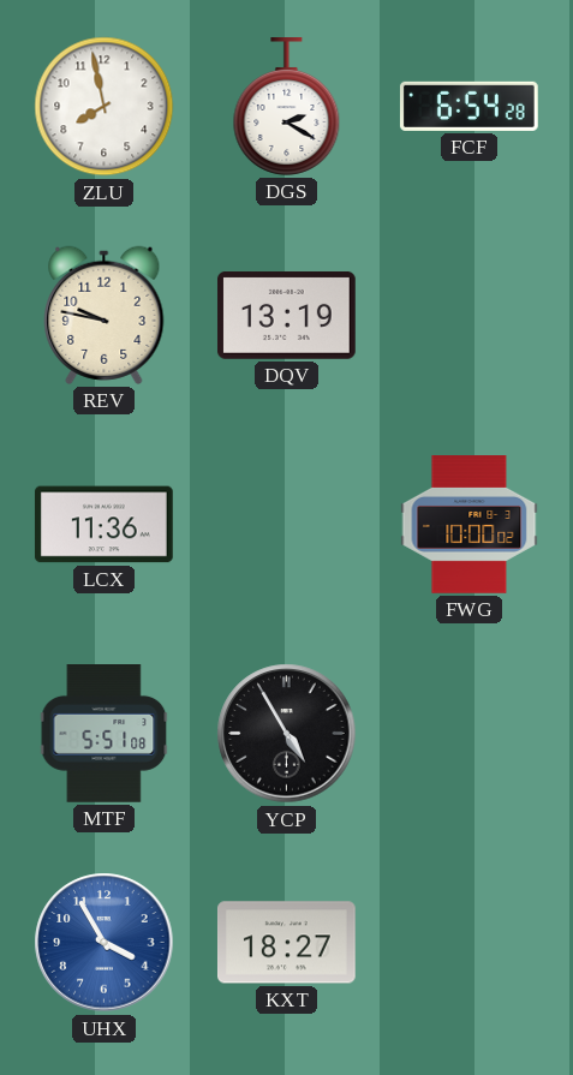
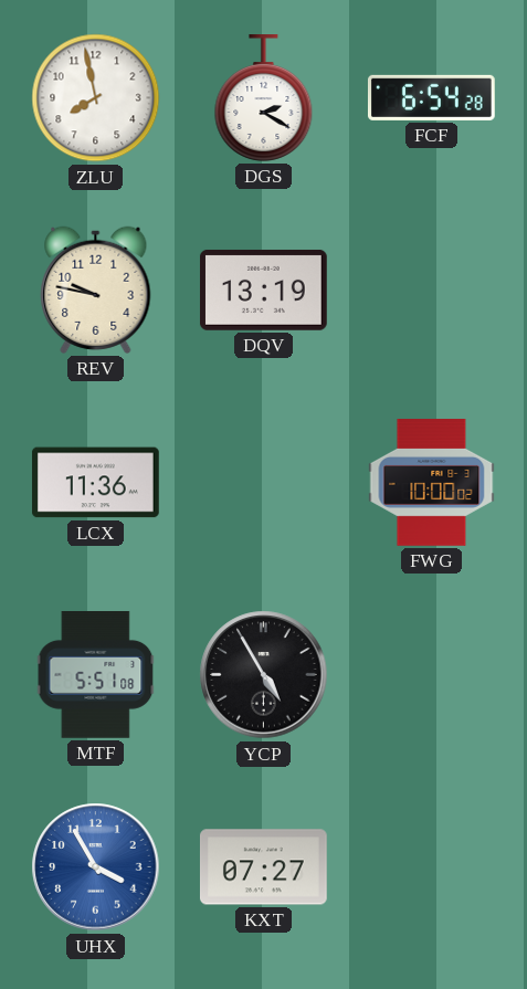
KXT: 18:27 -> 07:27
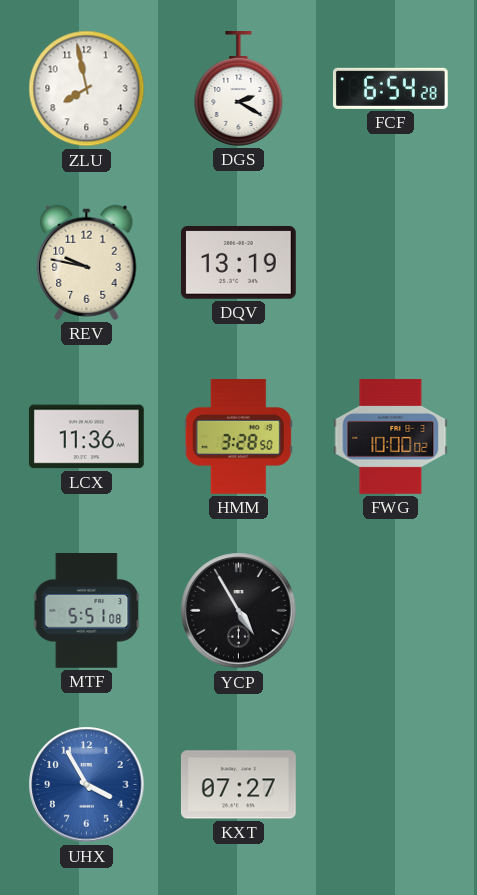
HMM: none -> 3:28
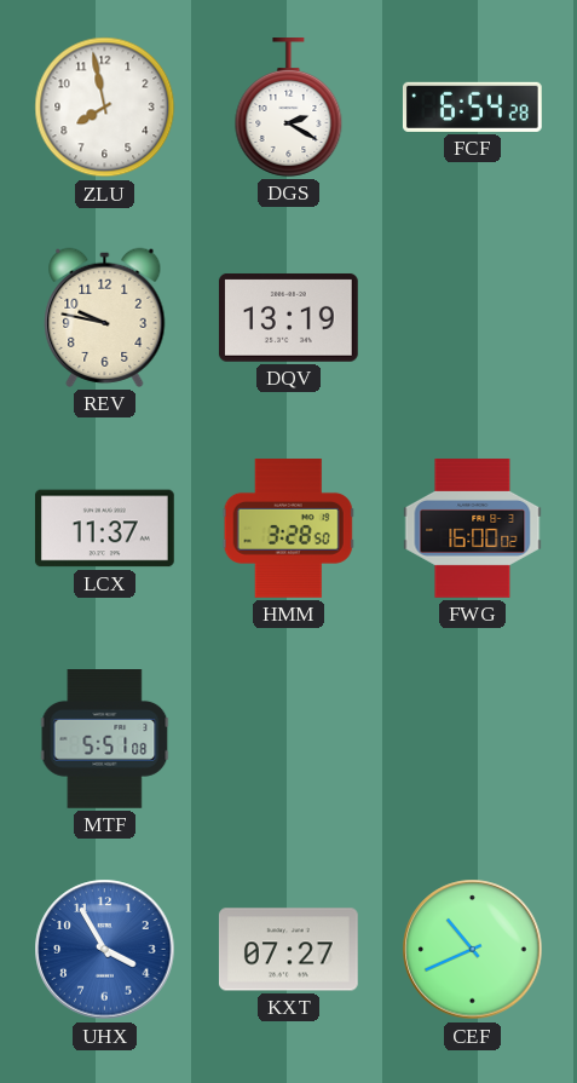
LCX: 11:36 -> 11:37
FWG: 10:00 -> 16:00
YCP: 4:55 -> none
CEF: none -> 10:41
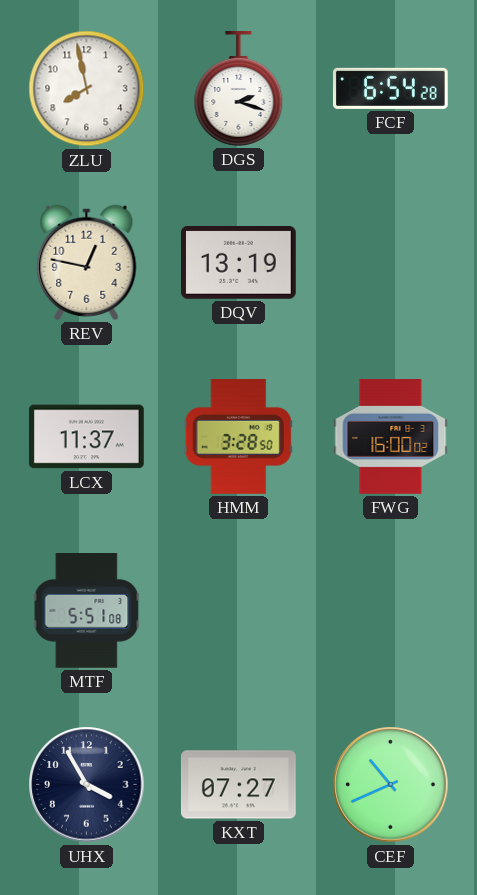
DGS: 2:20 -> 2:18
REV: 9:47 -> 12:47
UHX dial: blue -> navy
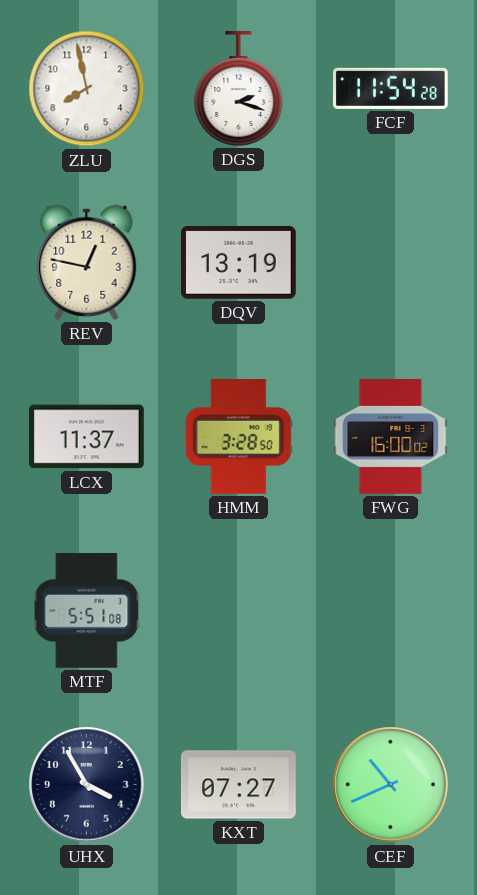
FCF: 6:54 -> 11:54
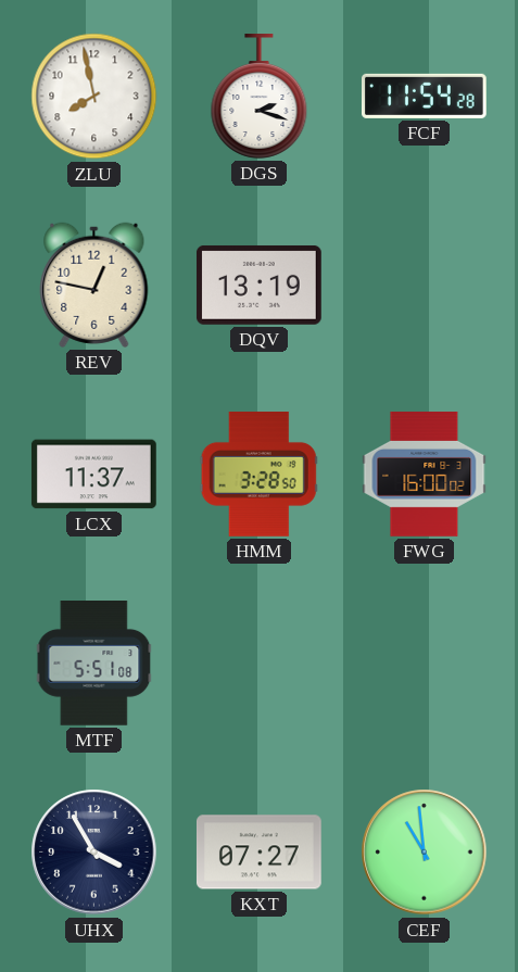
CEF: 10:41 -> 10:59
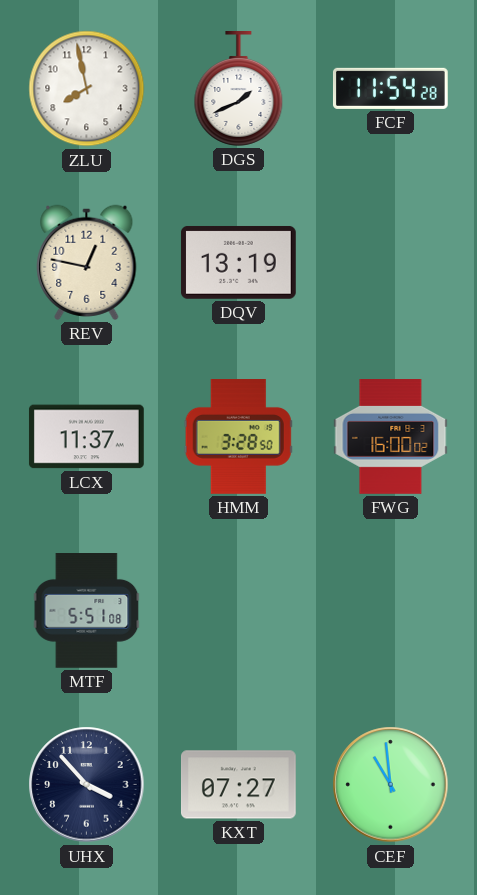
DGS: 2:18 -> 1:41
UHX: 3:55 -> 3:53
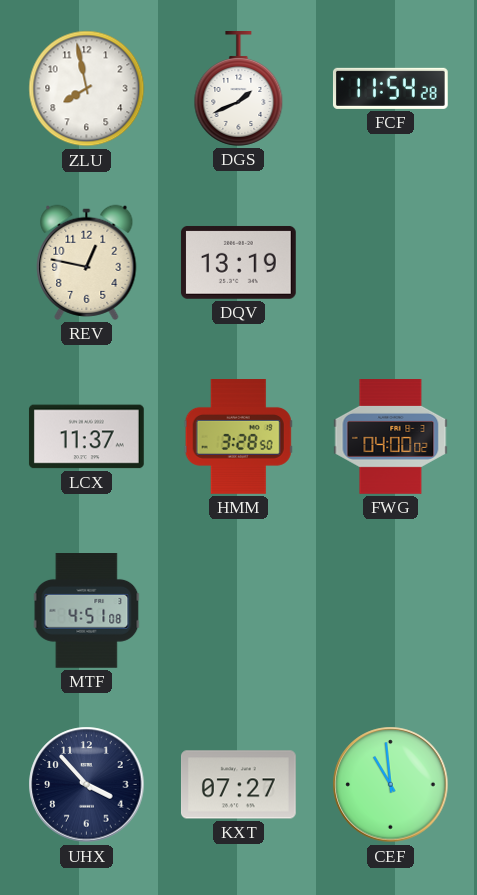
FWG: 16:00 -> 04:00
MTF: 5:51 -> 4:51
